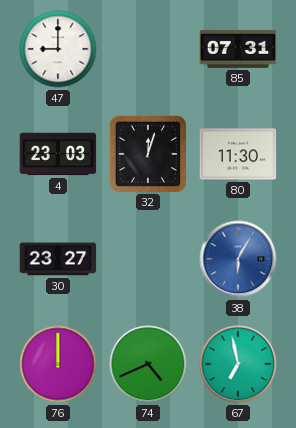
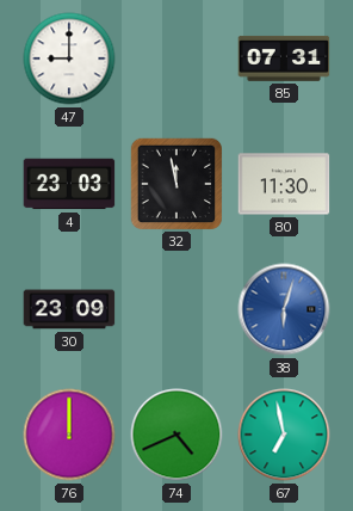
32: 12:03 -> 11:58
30: 23:27 -> 23:09
38: 6:05 -> 6:03
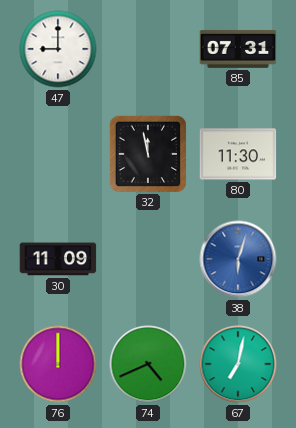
4: 23:03 -> none
30: 23:09 -> 11:09
67: 6:58 -> 7:02
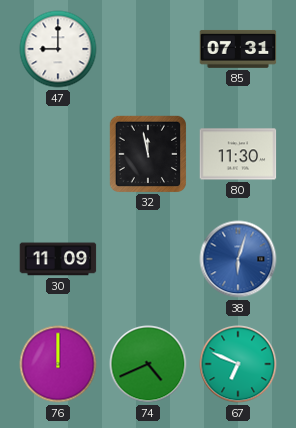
67: 7:02 -> 6:49
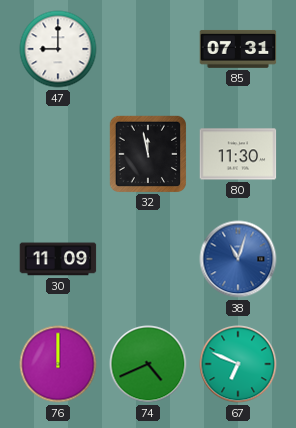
38: 6:03 -> 11:03
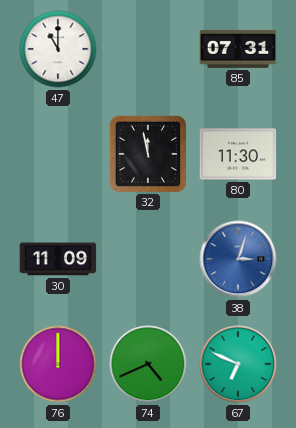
47: 9:00 -> 11:00
38: 11:03 -> 3:03
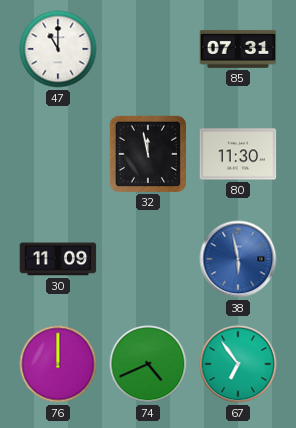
38: 3:03 -> 5:58
67: 6:49 -> 6:54
